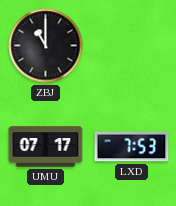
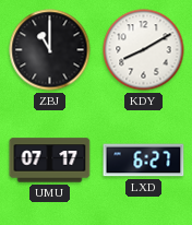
KDY: none -> 8:10
LXD: 7:53 -> 6:27
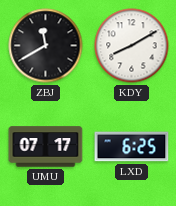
ZBJ: 11:00 -> 11:40
LXD: 6:27 -> 6:25
